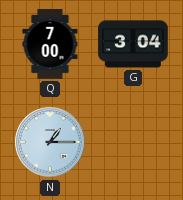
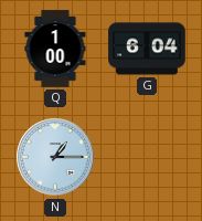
Q: 7:00 -> 1:00
G: 3:04 -> 6:04
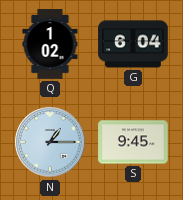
Q: 1:00 -> 1:02
S: none -> 9:45
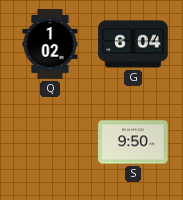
N: 1:15 -> none
S: 9:45 -> 9:50
